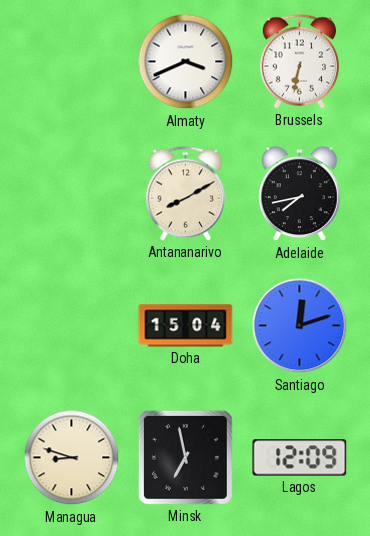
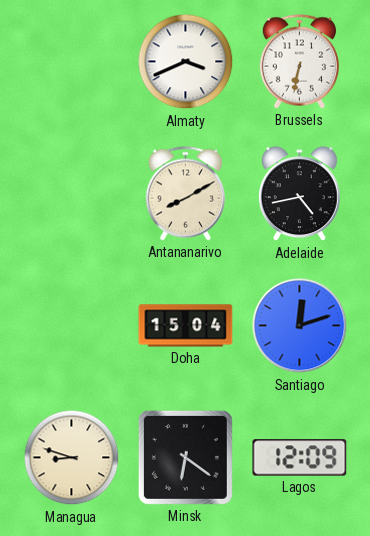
Adelaide: 7:43 -> 4:43
Minsk: 6:58 -> 6:21
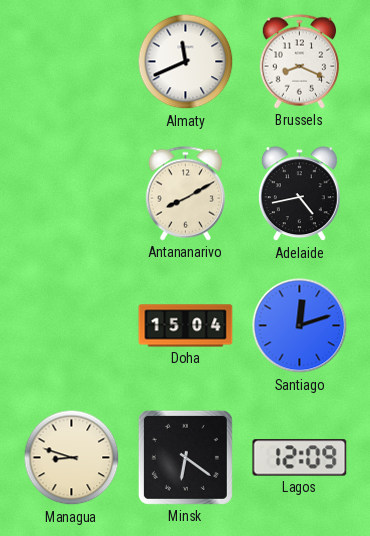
Almaty: 3:41 -> 11:41
Brussels: 6:32 -> 8:19
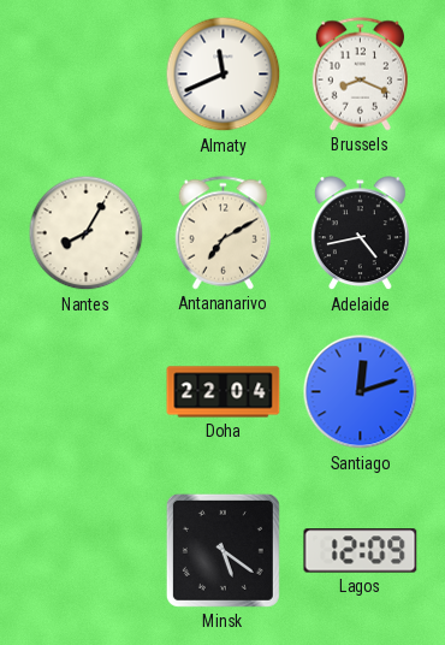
Nantes: none -> 8:05
Antananarivo: 8:10 -> 7:10
Doha: 15:04 -> 22:04
Managua: 8:48 -> none
Minsk: 6:21 -> 5:21
